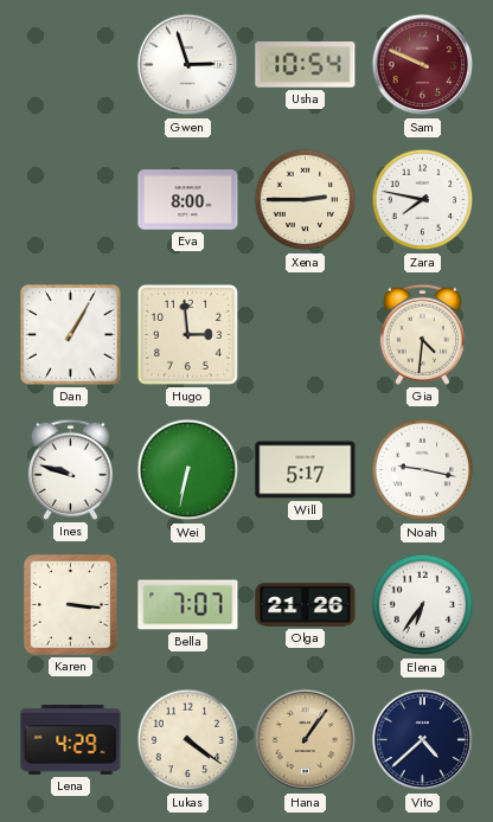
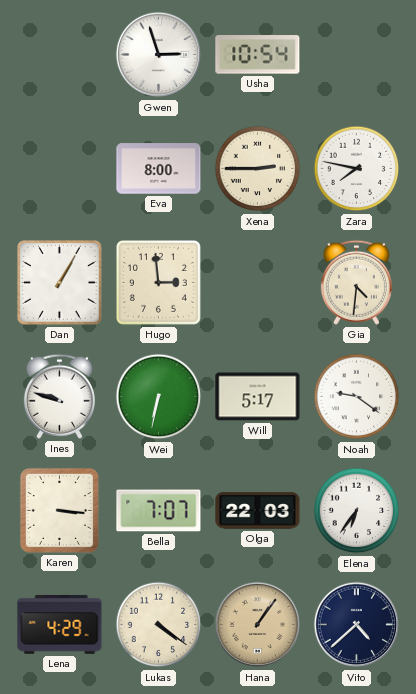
Sam: 9:49 -> none
Noah: 9:17 -> 9:21
Olga: 21:26 -> 22:03
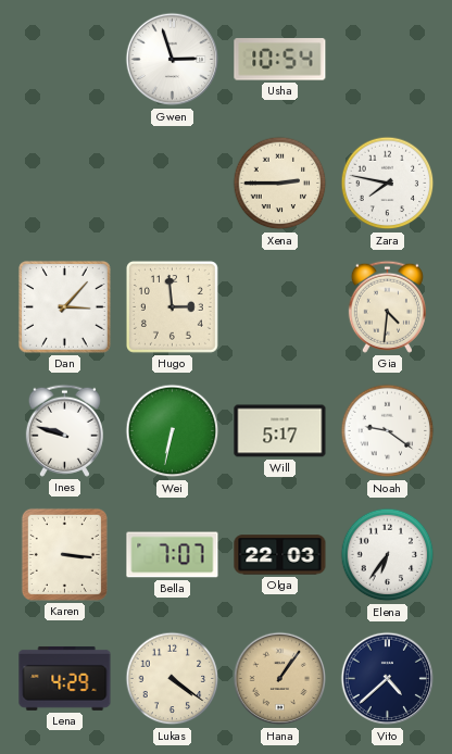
Eva: 8:00 -> none
Dan: 1:05 -> 3:07
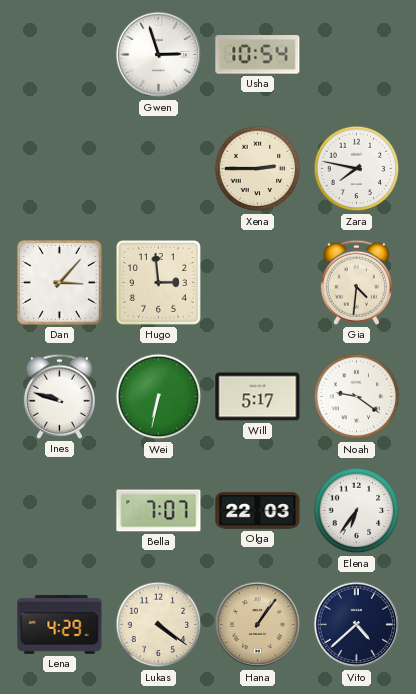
Karen: 3:16 -> none
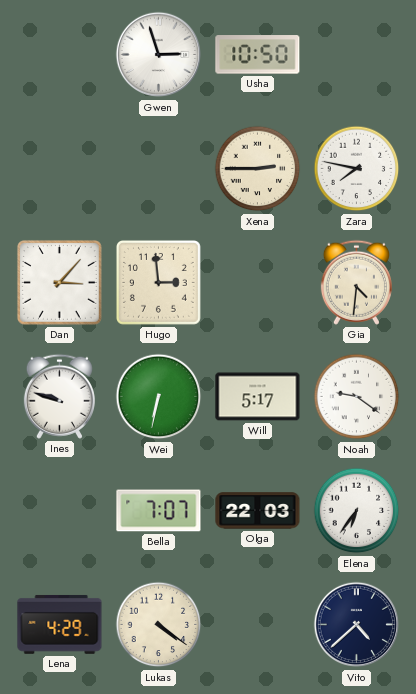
Usha: 10:54 -> 10:50
Hana: 1:06 -> none
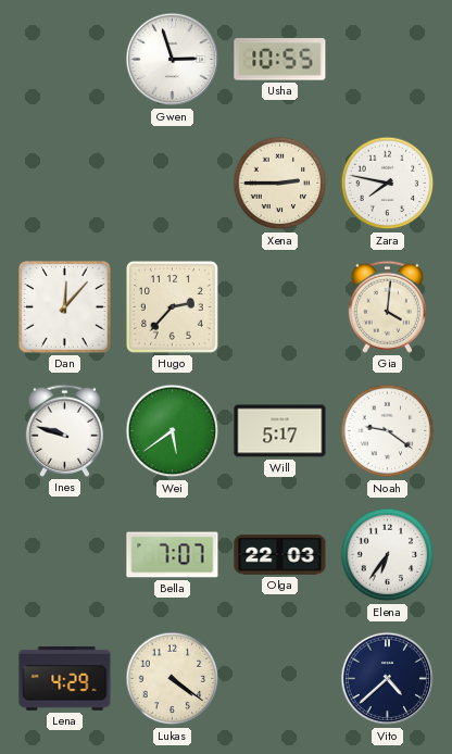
Usha: 10:50 -> 10:55
Dan: 3:07 -> 12:07
Hugo: 2:59 -> 2:37
Gia: 4:31 -> 4:01
Wei: 6:32 -> 5:39
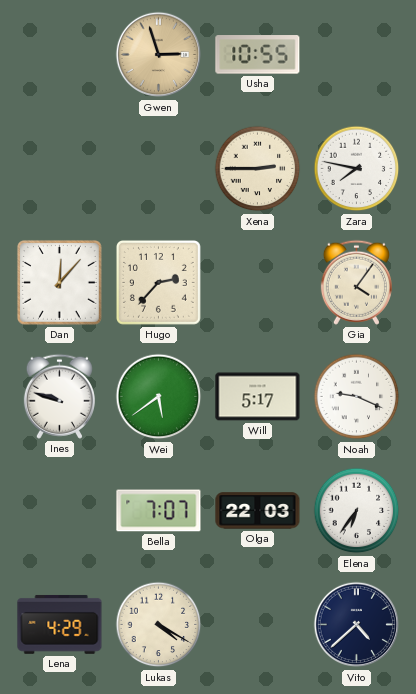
Gwen dial: white -> champagne
Gia: 4:01 -> 4:06
Noah: 9:21 -> 9:19
Lukas: 4:21 -> 4:20
